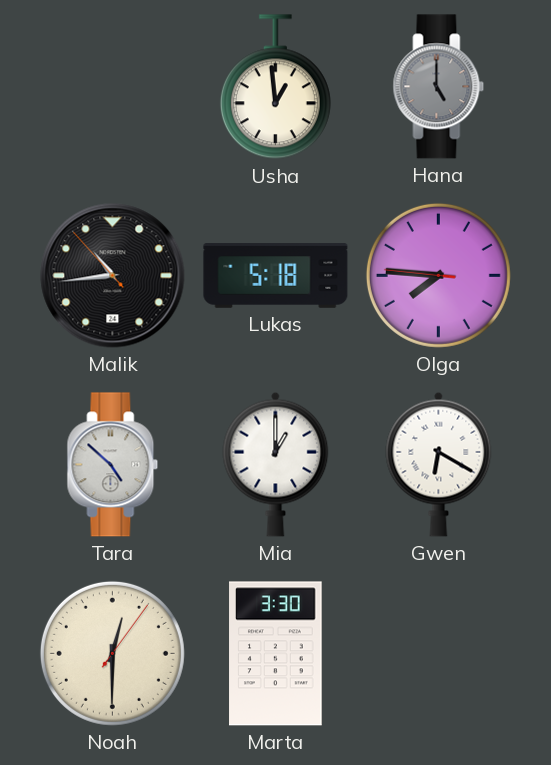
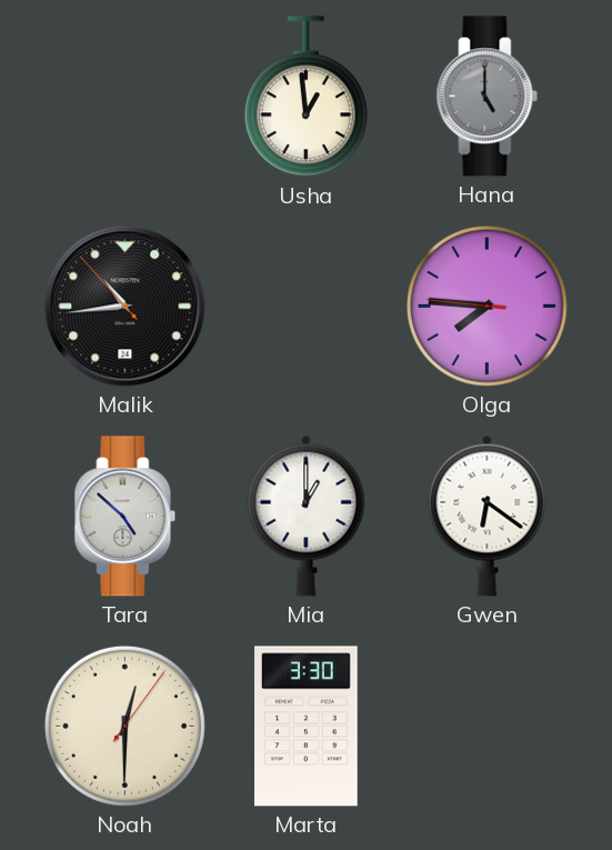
Lukas: 5:18 -> none
Gwen: 6:20 -> 6:21
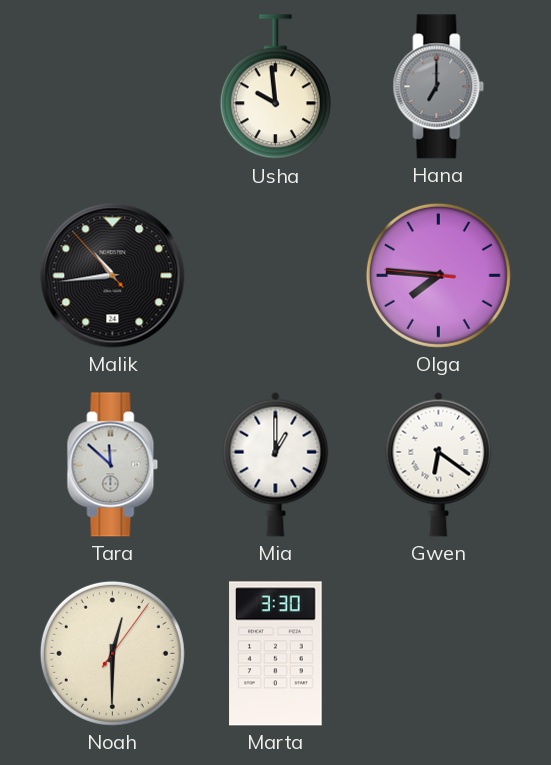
Usha: 12:59 -> 9:59
Hana: 5:00 -> 7:00
Tara: 4:52 -> 11:52
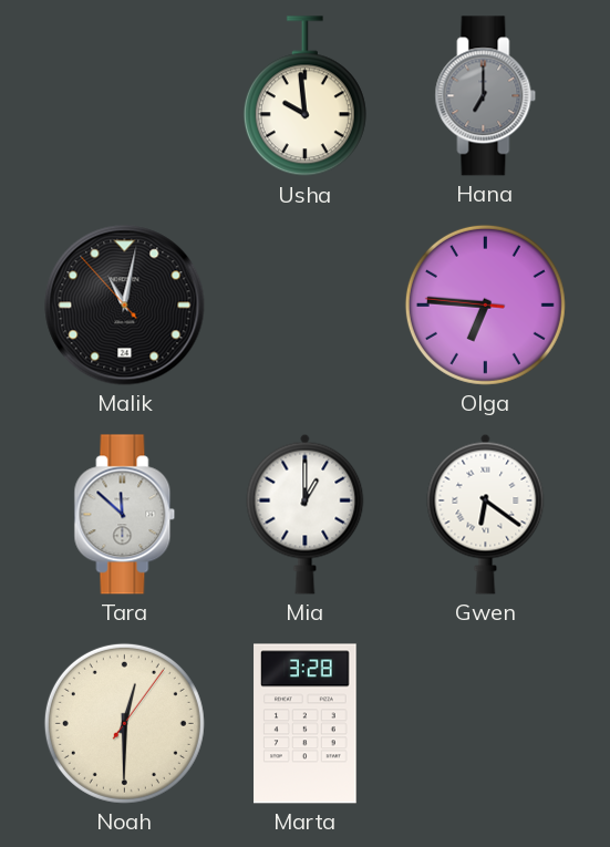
Malik: 10:43 -> 11:01
Olga: 7:45 -> 6:45
Marta: 3:30 -> 3:28
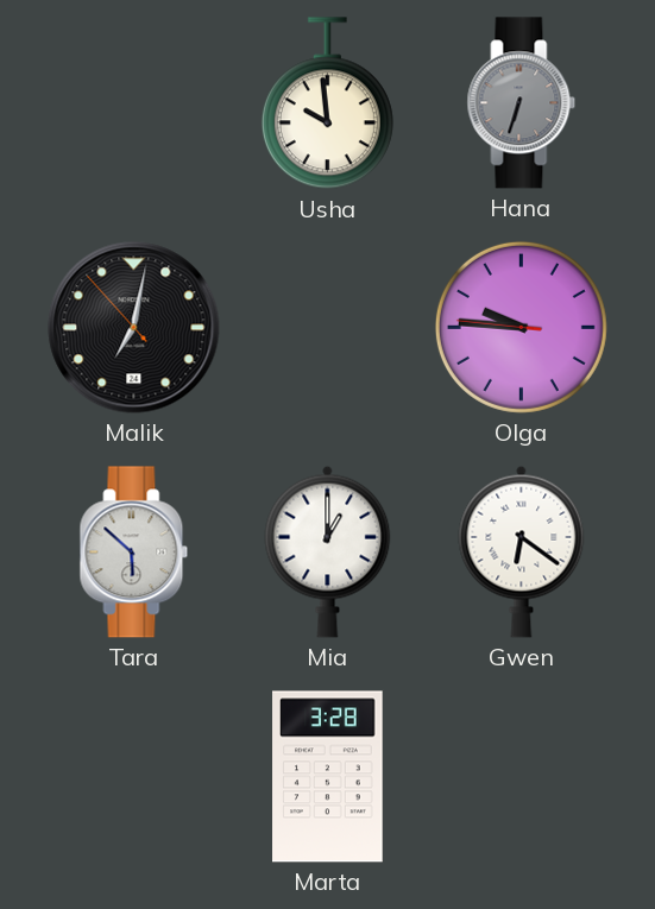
Hana: 7:00 -> 6:33
Malik: 11:01 -> 7:01
Olga: 6:45 -> 9:45
Tara: 11:52 -> 5:52
Noah: 12:30 -> none
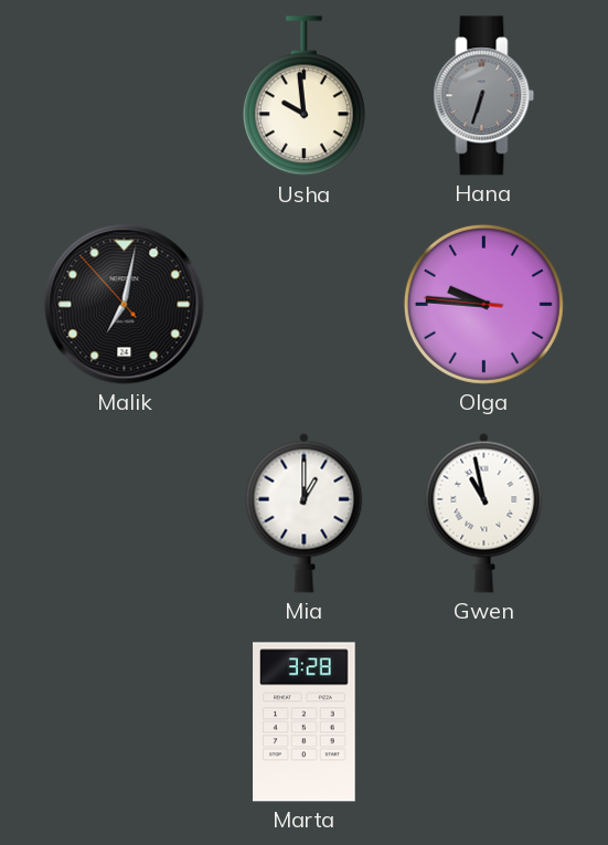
Tara: 5:52 -> none
Gwen: 6:21 -> 10:58
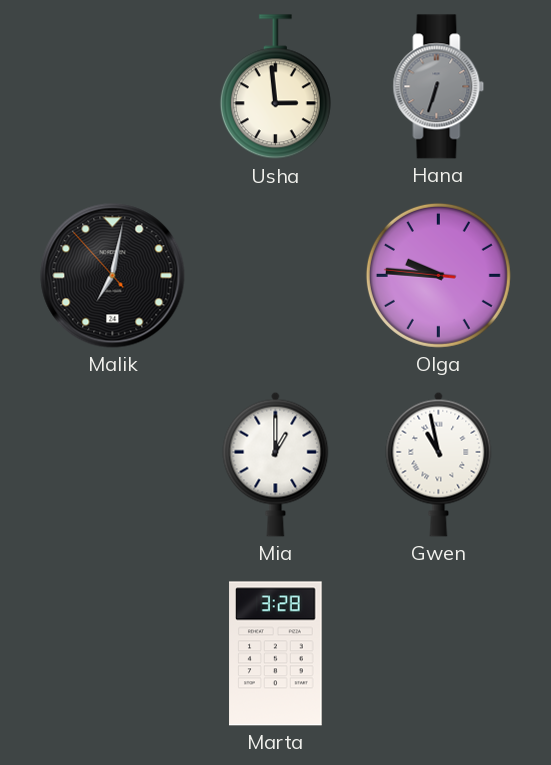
Usha: 9:59 -> 2:59
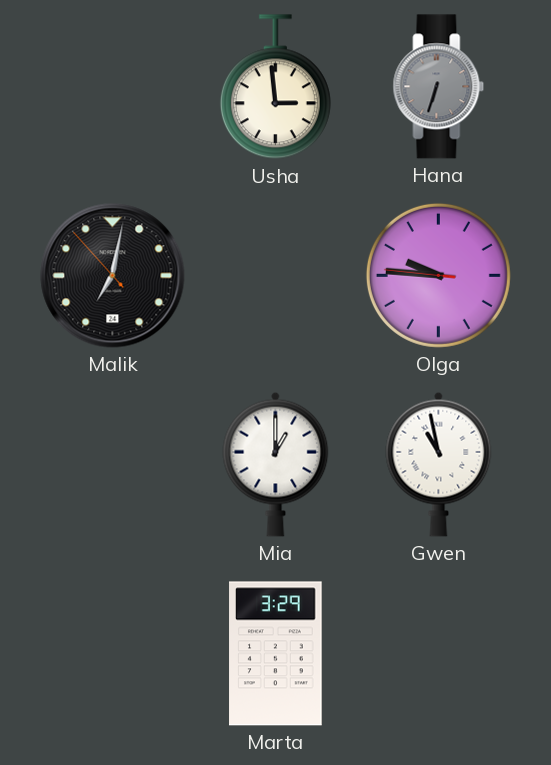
Marta: 3:28 -> 3:29
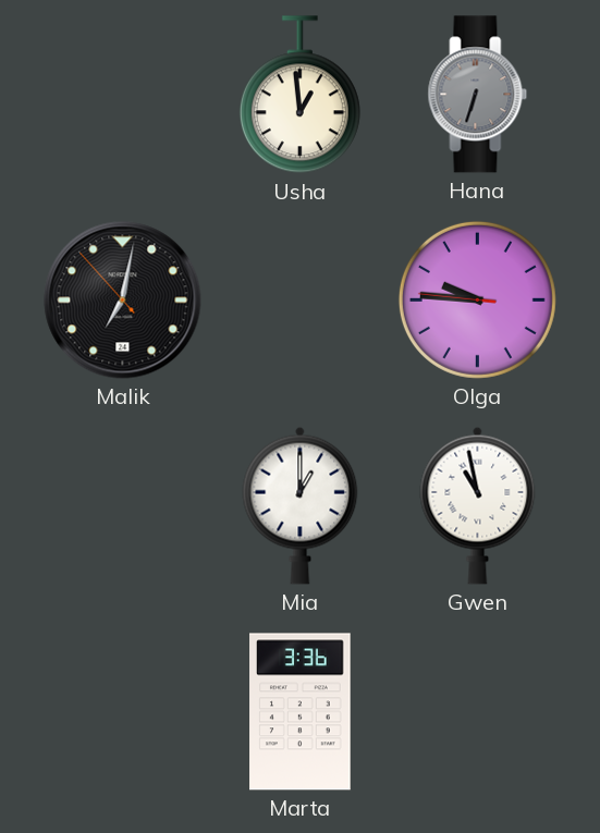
Usha: 2:59 -> 12:59
Marta: 3:29 -> 3:36
